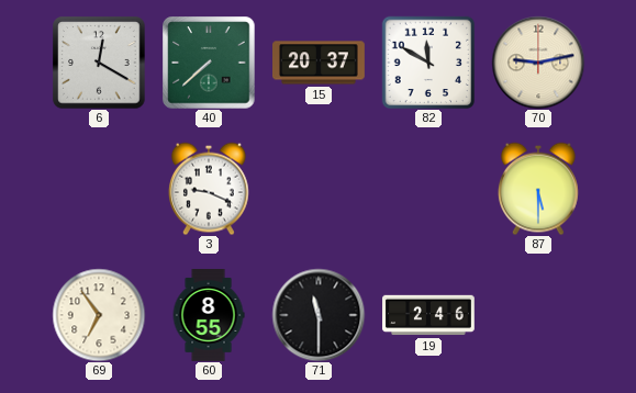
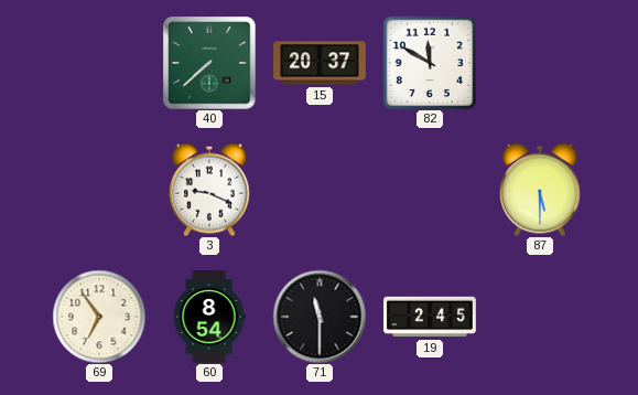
6: 12:20 -> none
70: 9:13 -> none
60: 8:55 -> 8:54
19: 2:46 -> 2:45
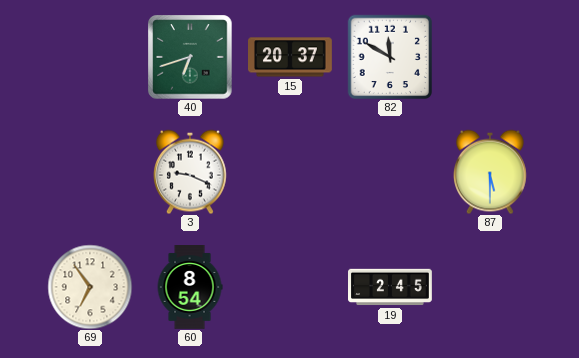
40: 7:38 -> 6:42
71: 11:30 -> none
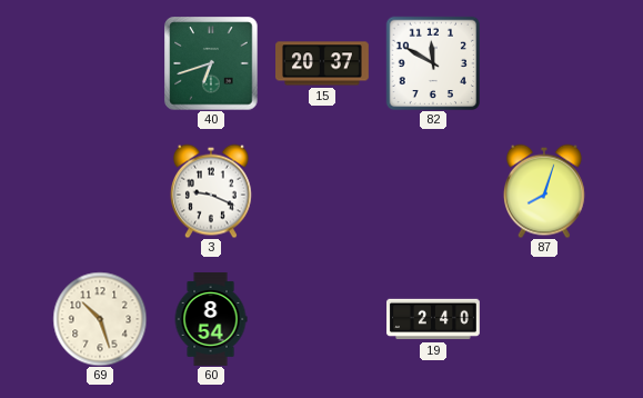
87: 5:30 -> 8:03
69: 6:54 -> 10:27
19: 2:45 -> 2:40
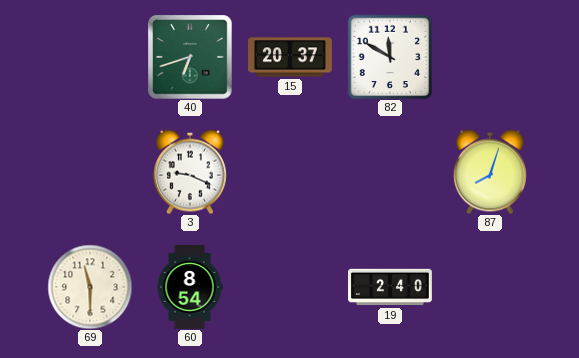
69: 10:27 -> 11:30
